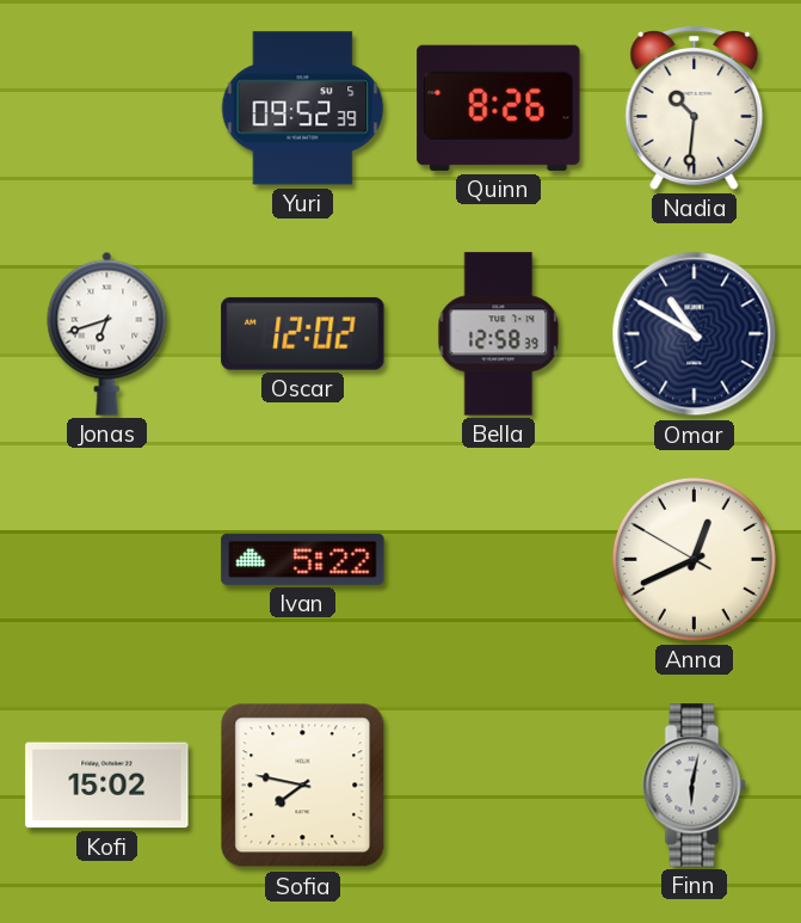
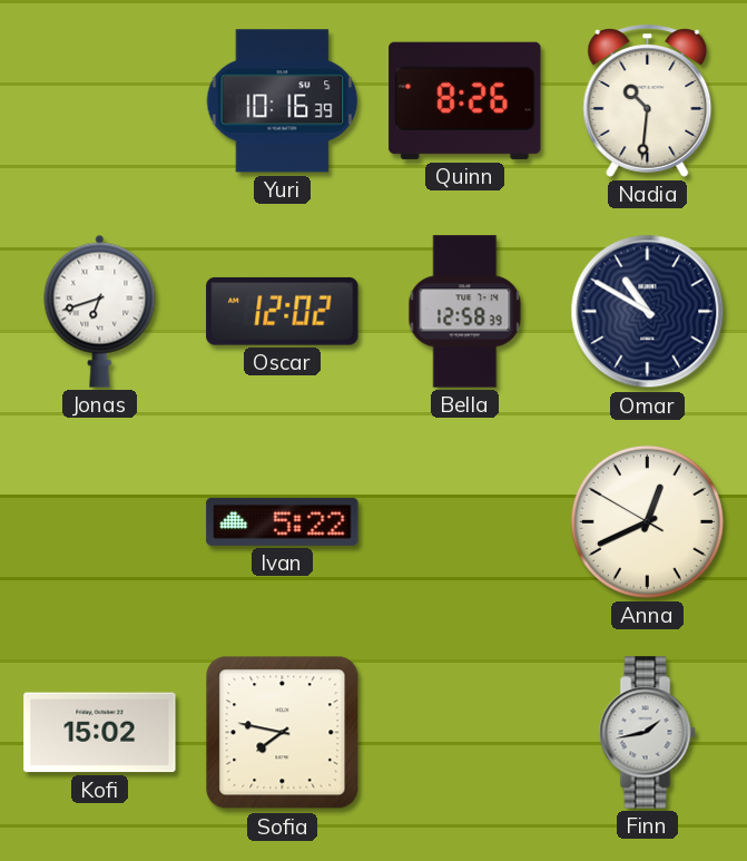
Yuri: 09:52 -> 10:16
Finn: 6:02 -> 1:43
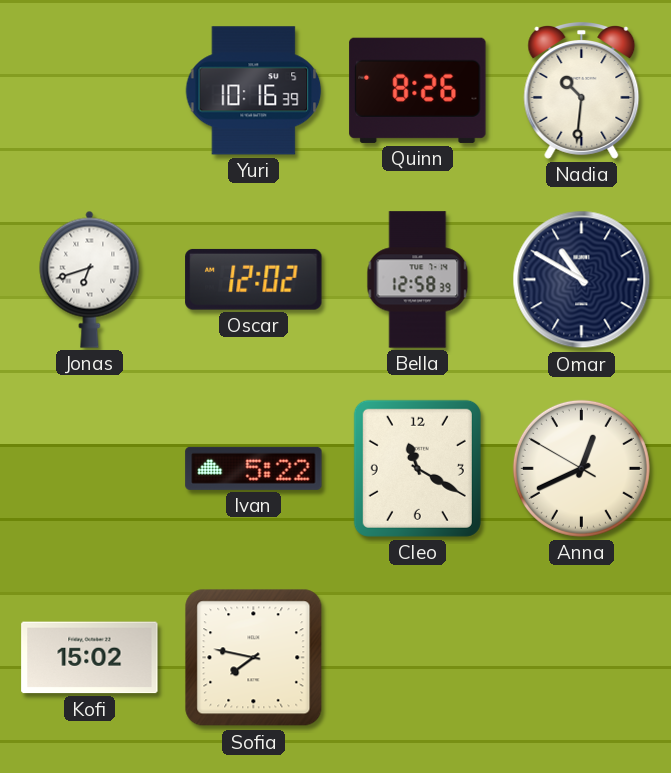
Cleo: none -> 11:20
Finn: 1:43 -> none
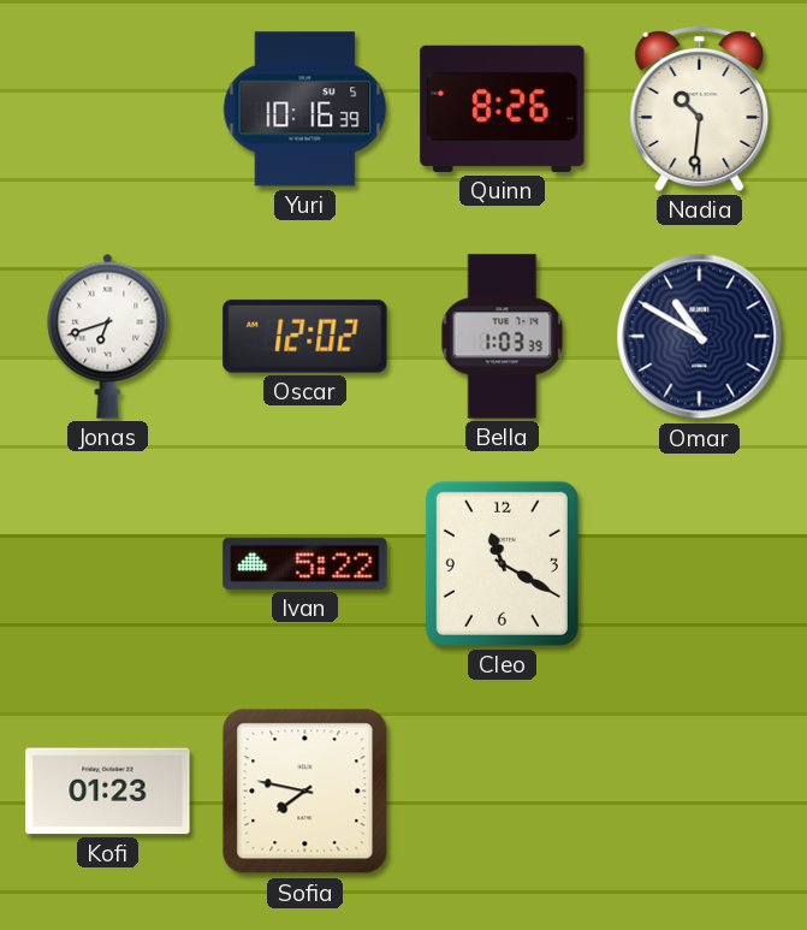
Bella: 12:58 -> 1:03
Anna: 12:40 -> none
Kofi: 15:02 -> 01:23
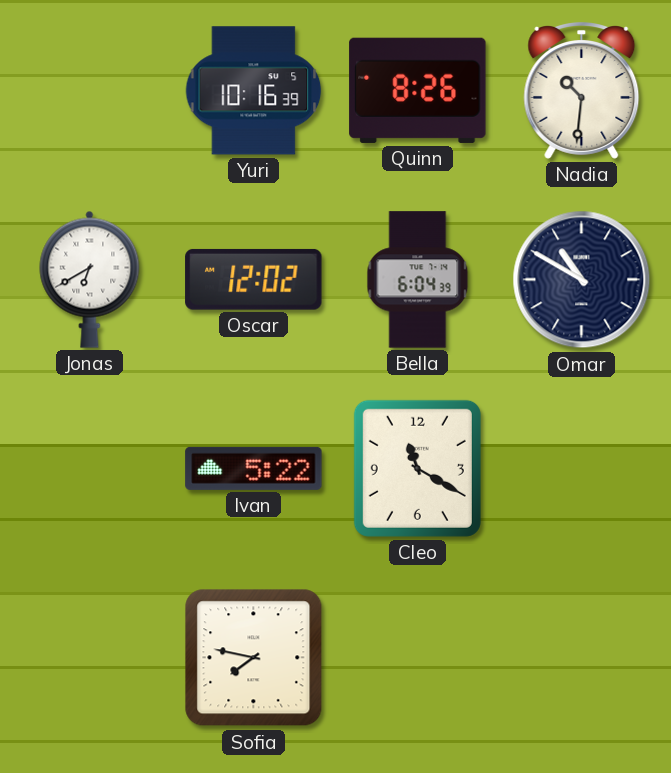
Jonas: 6:42 -> 6:40
Bella: 1:03 -> 6:04
Kofi: 01:23 -> none
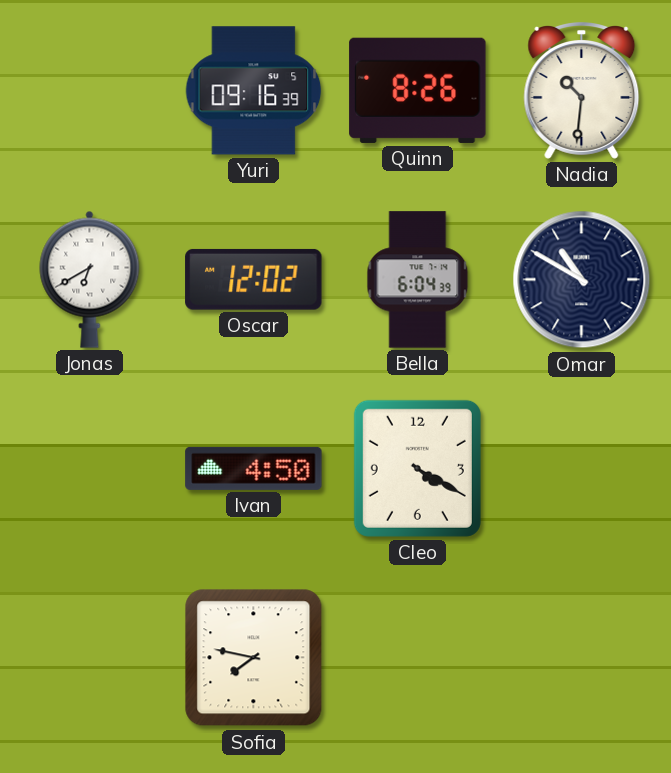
Yuri: 10:16 -> 09:16
Ivan: 5:22 -> 4:50
Cleo: 11:20 -> 4:20
